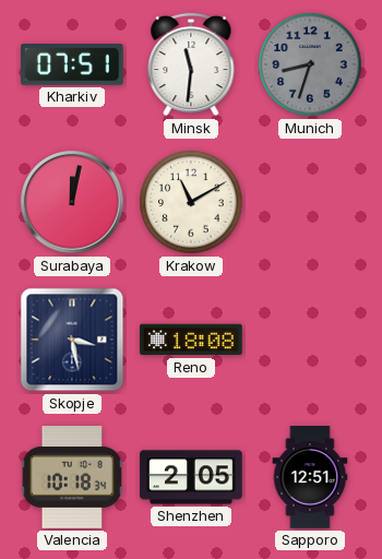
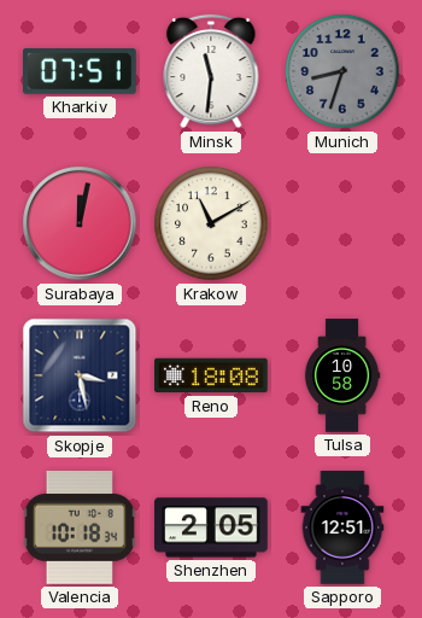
Tulsa: none -> 10:58
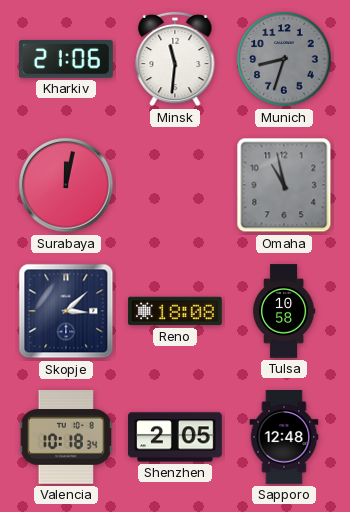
Kharkiv: 07:51 -> 21:06
Krakow: 11:10 -> none
Omaha: none -> 10:58
Skopje: 3:28 -> 3:08
Sapporo: 12:51 -> 12:48
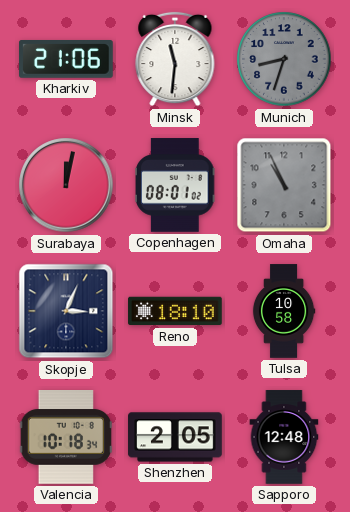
Copenhagen: none -> 08:01
Omaha: 10:58 -> 10:56
Skopje: 3:08 -> 3:04
Reno: 18:08 -> 18:10
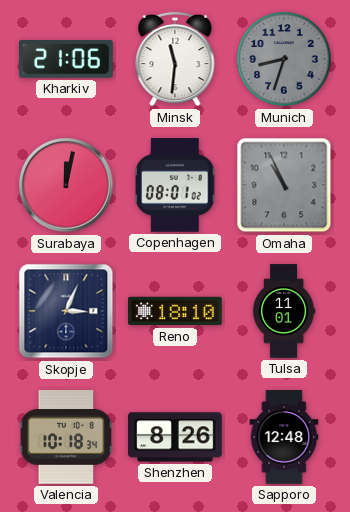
Tulsa: 10:58 -> 11:01
Shenzhen: 2:05 -> 8:26
